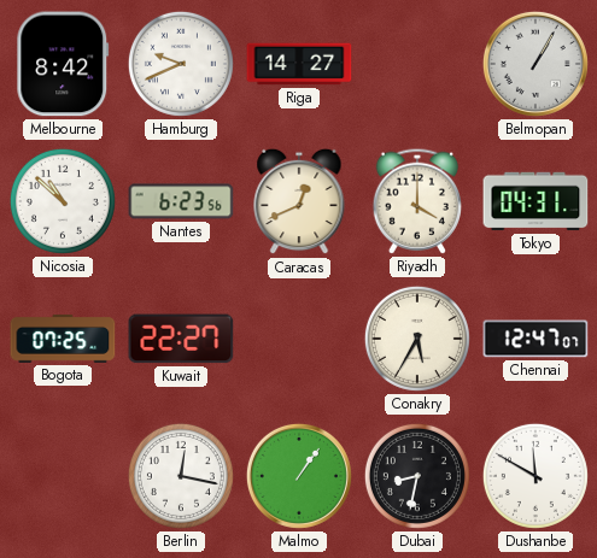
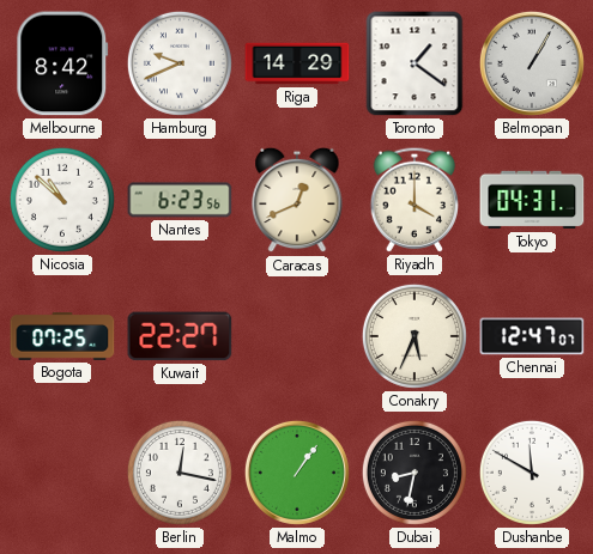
Riga: 14:27 -> 14:29
Toronto: none -> 1:21
Conakry: 5:35 -> 5:34
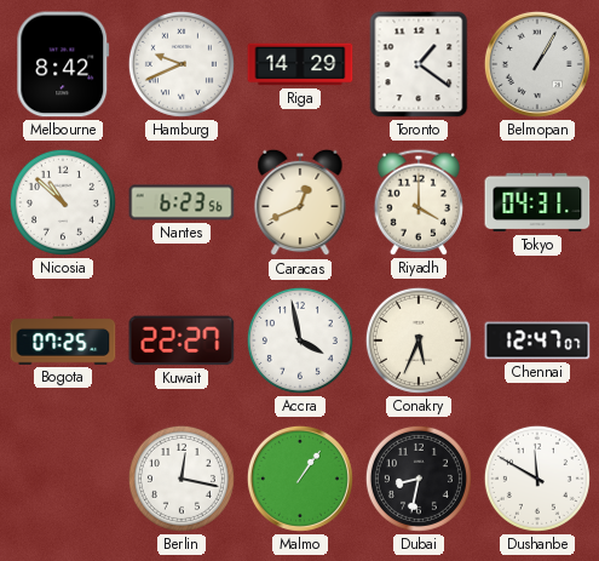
Accra: none -> 3:58
